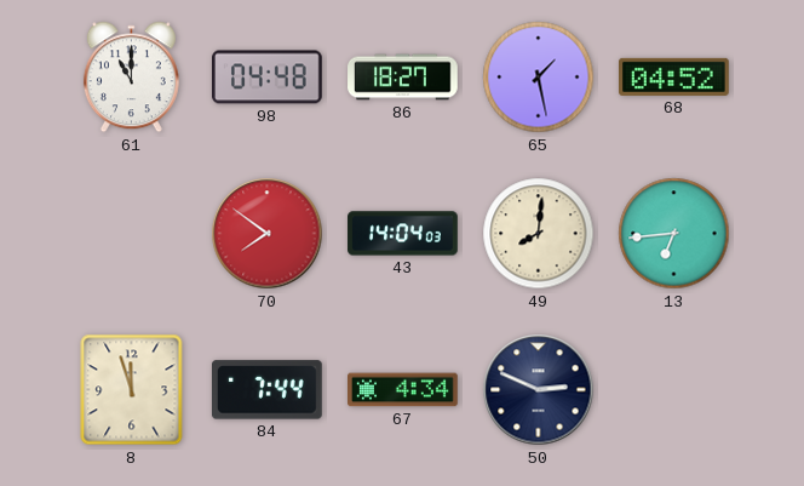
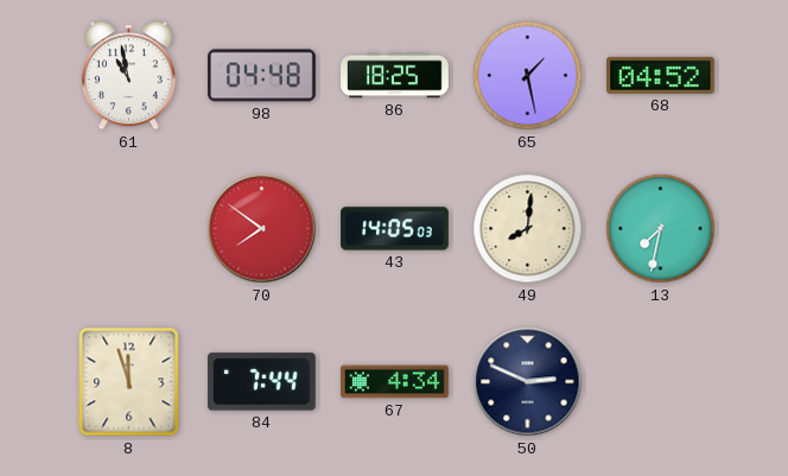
61: 11:00 -> 10:58
86: 18:27 -> 18:25
43: 14:04 -> 14:05
13: 6:44 -> 7:32
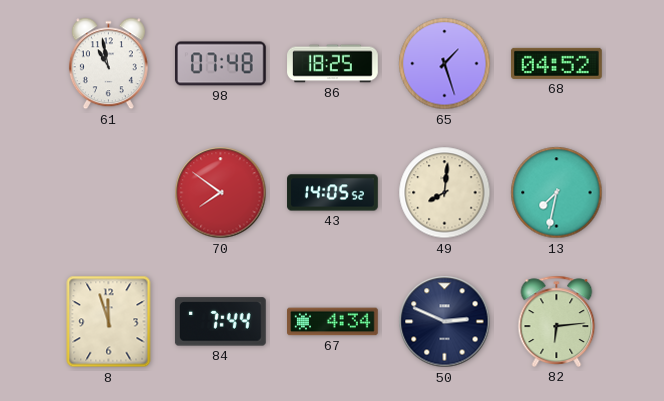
98: 04:48 -> 07:48
65: 1:28 -> 1:27
43: 14:05:03 -> 14:05:52
82: none -> 6:14
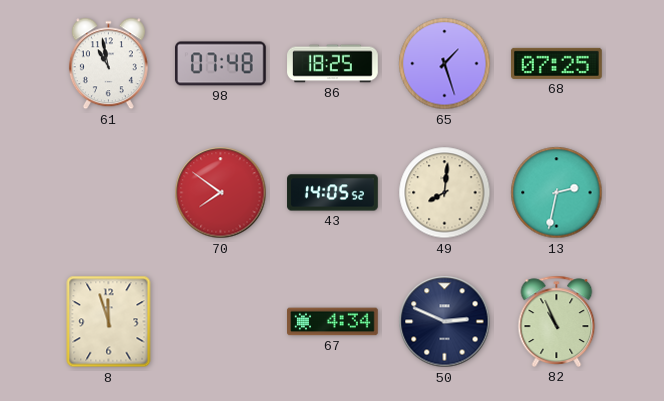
68: 04:52 -> 07:25
13: 7:32 -> 2:32
84: 7:44 -> none
82: 6:14 -> 10:56
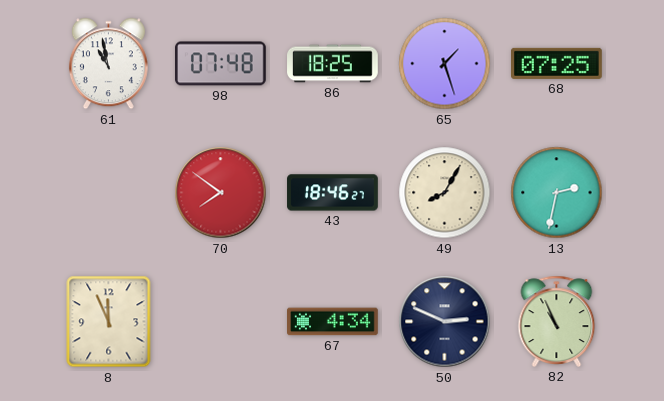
43: 14:05 -> 18:46
49: 8:01 -> 8:05
8: 11:57 -> 11:56
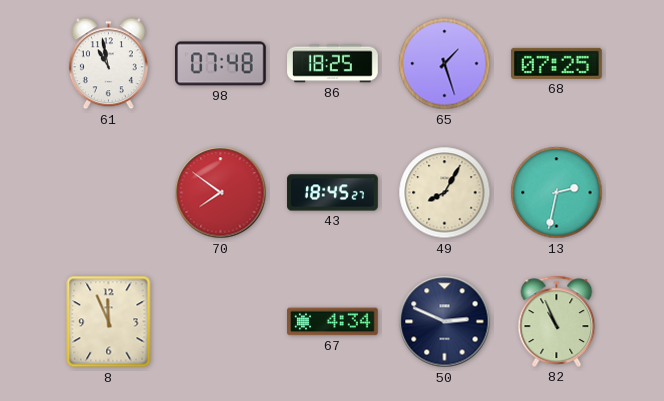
43: 18:46 -> 18:45
